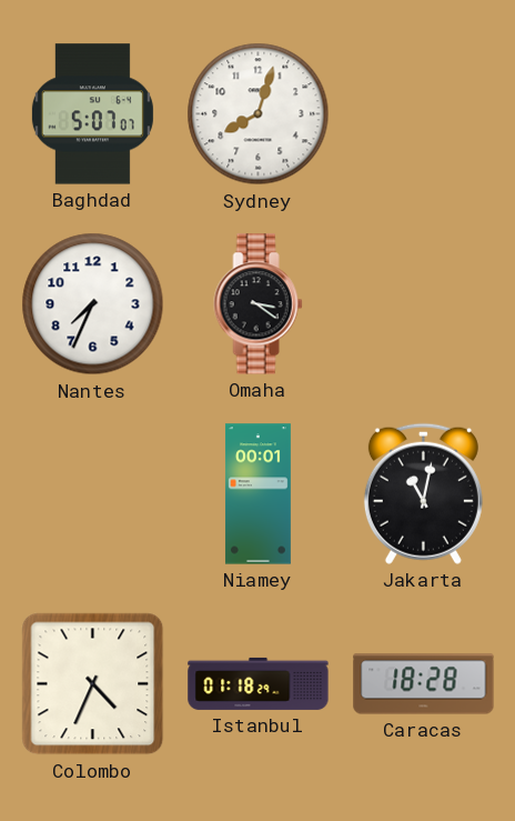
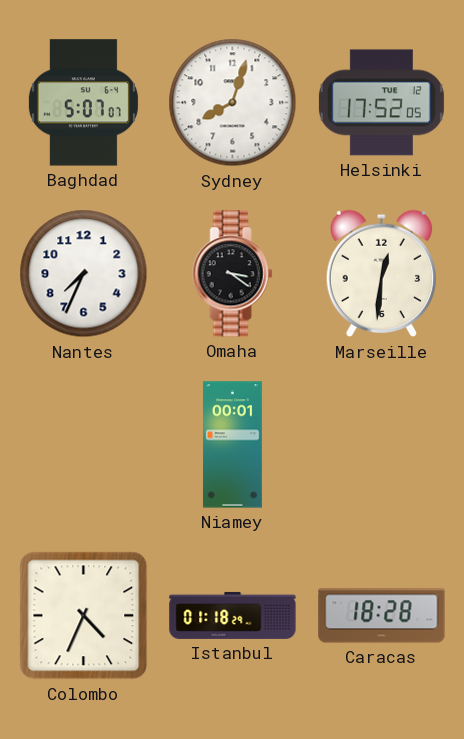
Helsinki: none -> 17:52
Marseille: none -> 12:31
Jakarta: 11:02 -> none
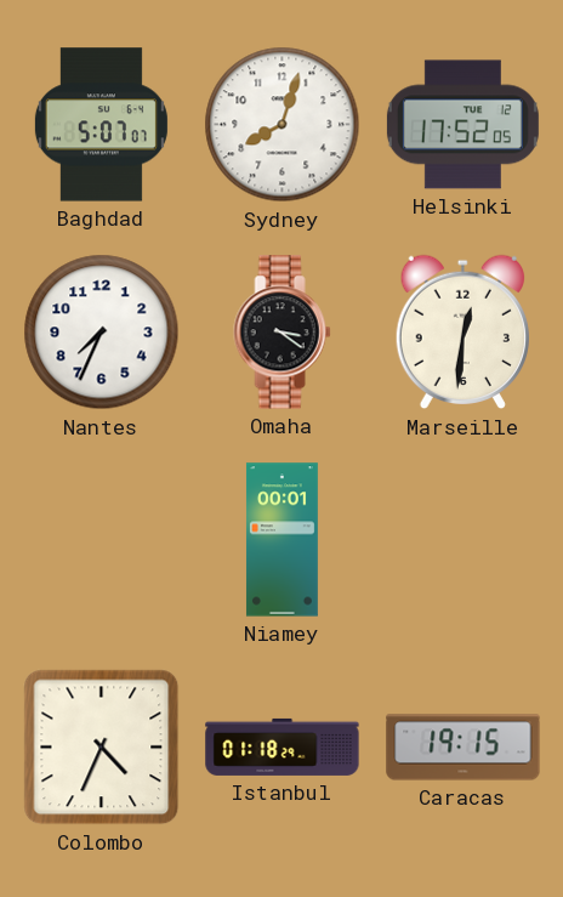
Caracas: 18:28 -> 19:15
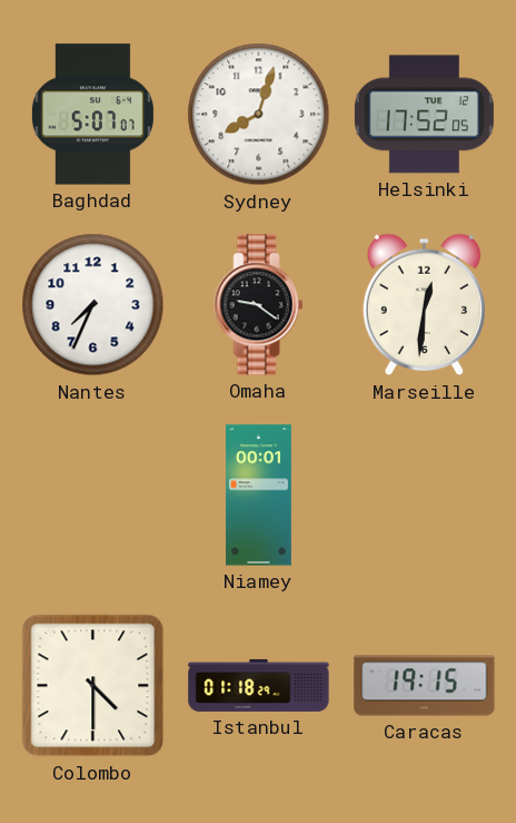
Omaha: 3:21 -> 9:21
Colombo: 4:34 -> 4:30
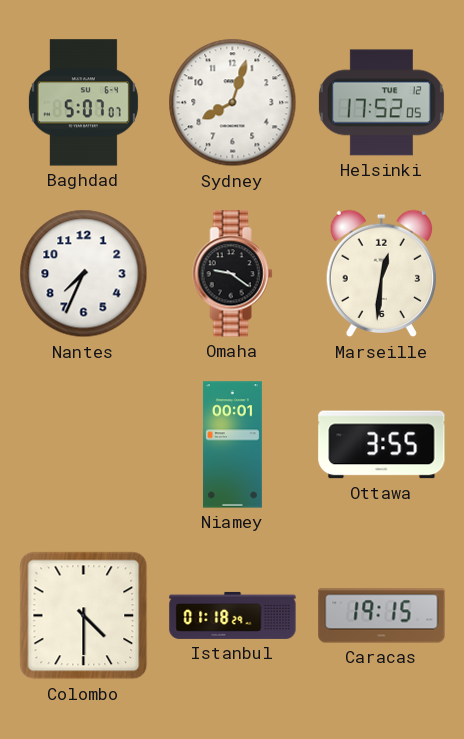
Ottawa: none -> 3:55
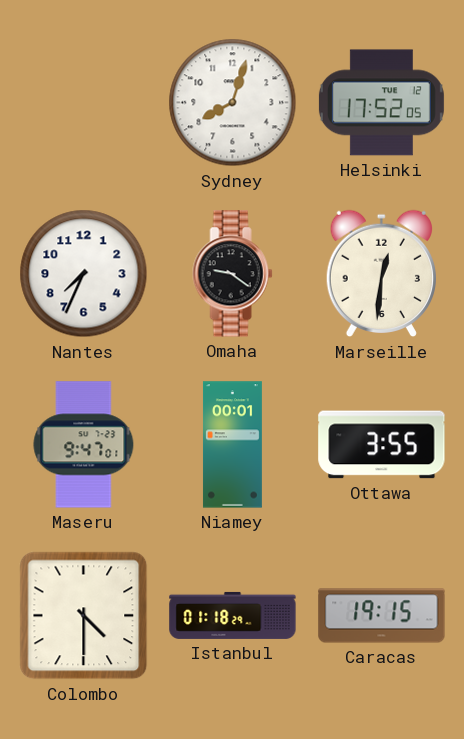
Baghdad: 5:07 -> none
Maseru: none -> 9:47
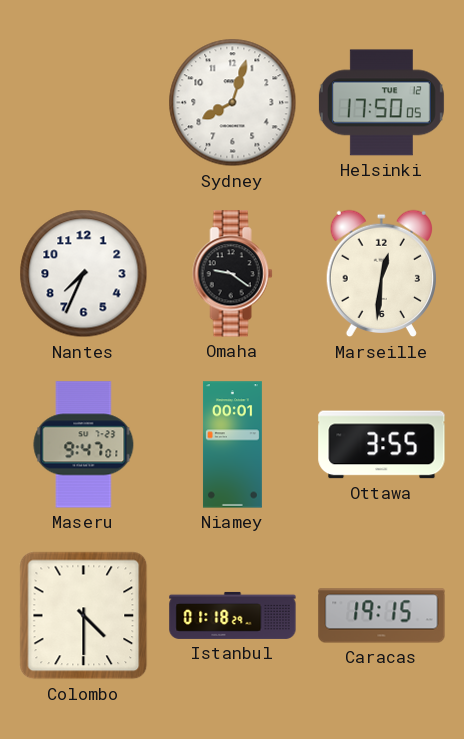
Helsinki: 17:52 -> 17:50
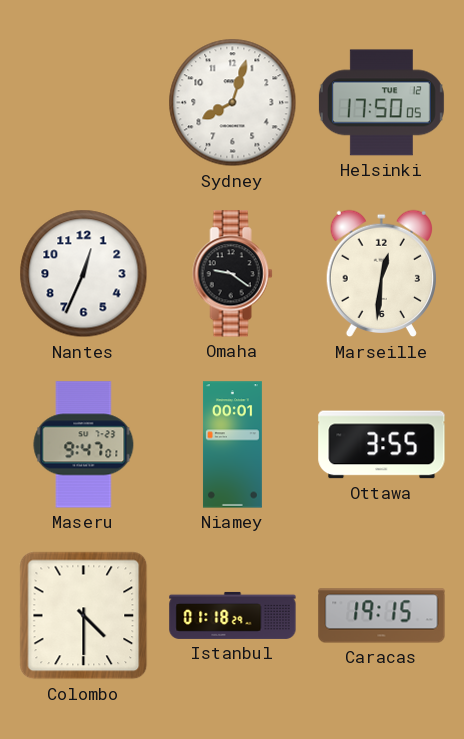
Nantes: 7:34 -> 12:34
